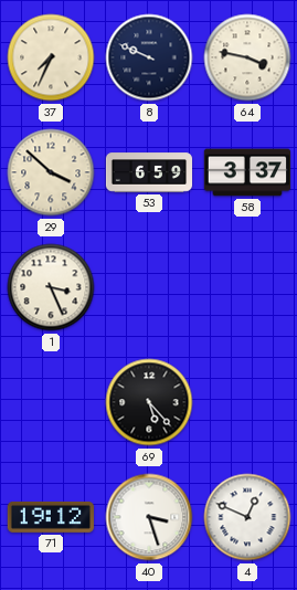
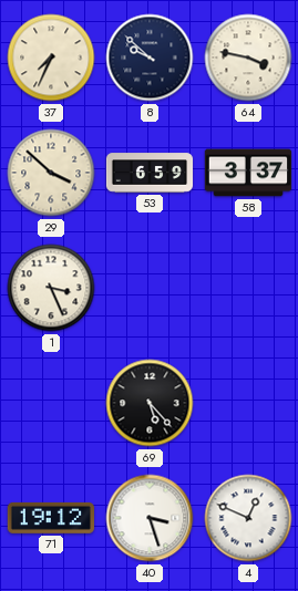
8: 9:49 -> 9:52
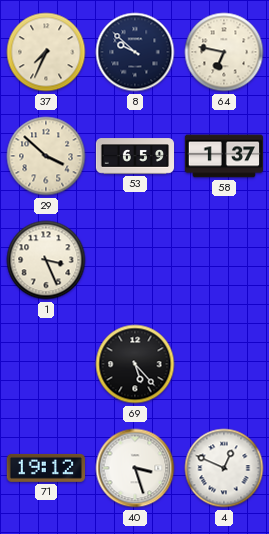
64: 3:47 -> 6:47
58: 3:37 -> 1:37
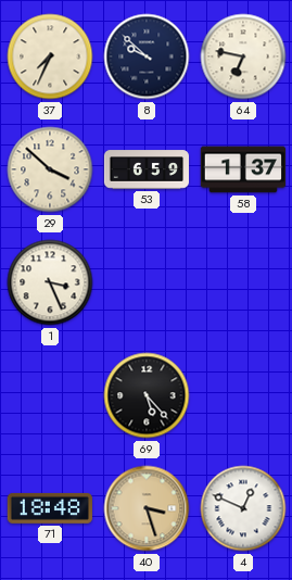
71: 19:12 -> 18:48
40 dial: white -> champagne
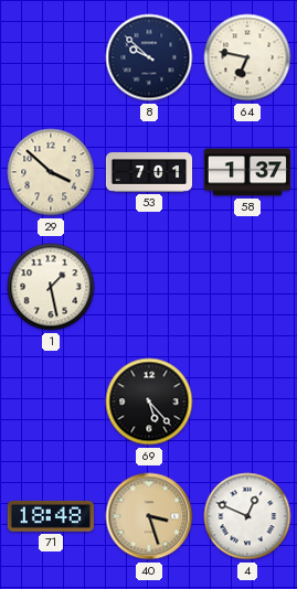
37: 7:34 -> none
53: 6:59 -> 7:01
1: 3:26 -> 1:28
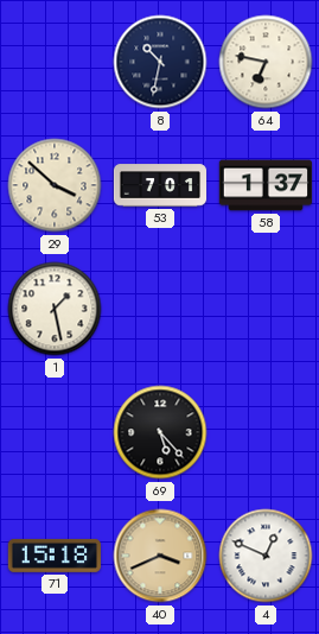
8: 9:52 -> 10:32
71: 18:48 -> 15:18
40: 3:27 -> 3:41
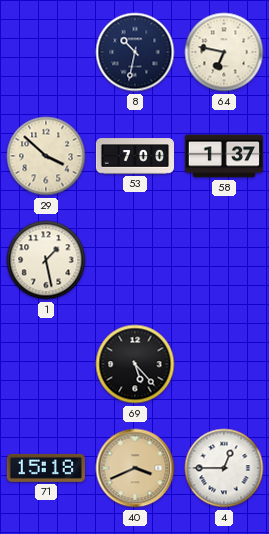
53: 7:01 -> 7:00
4: 12:49 -> 12:45
